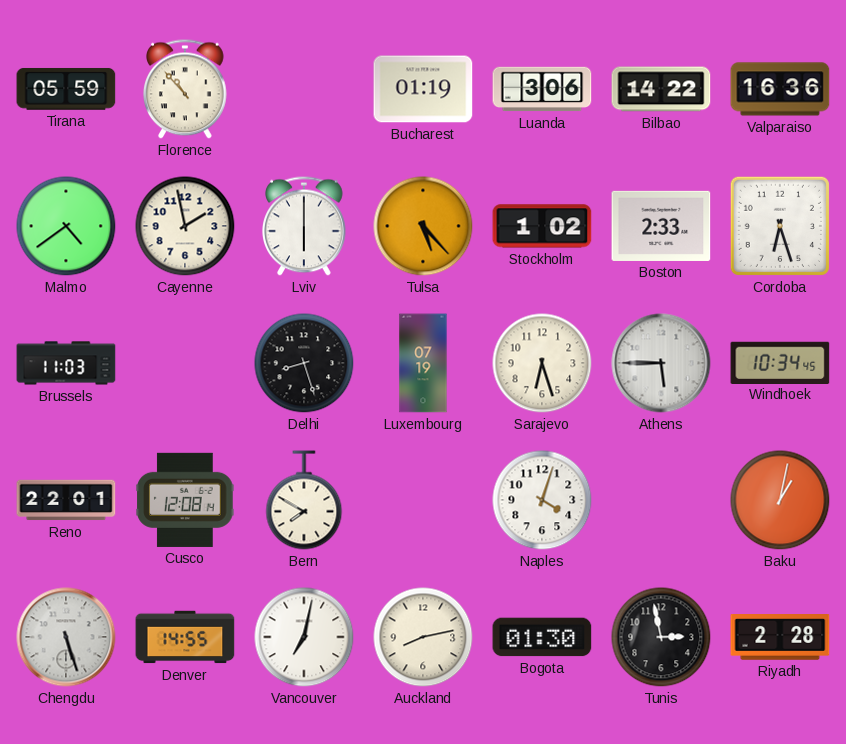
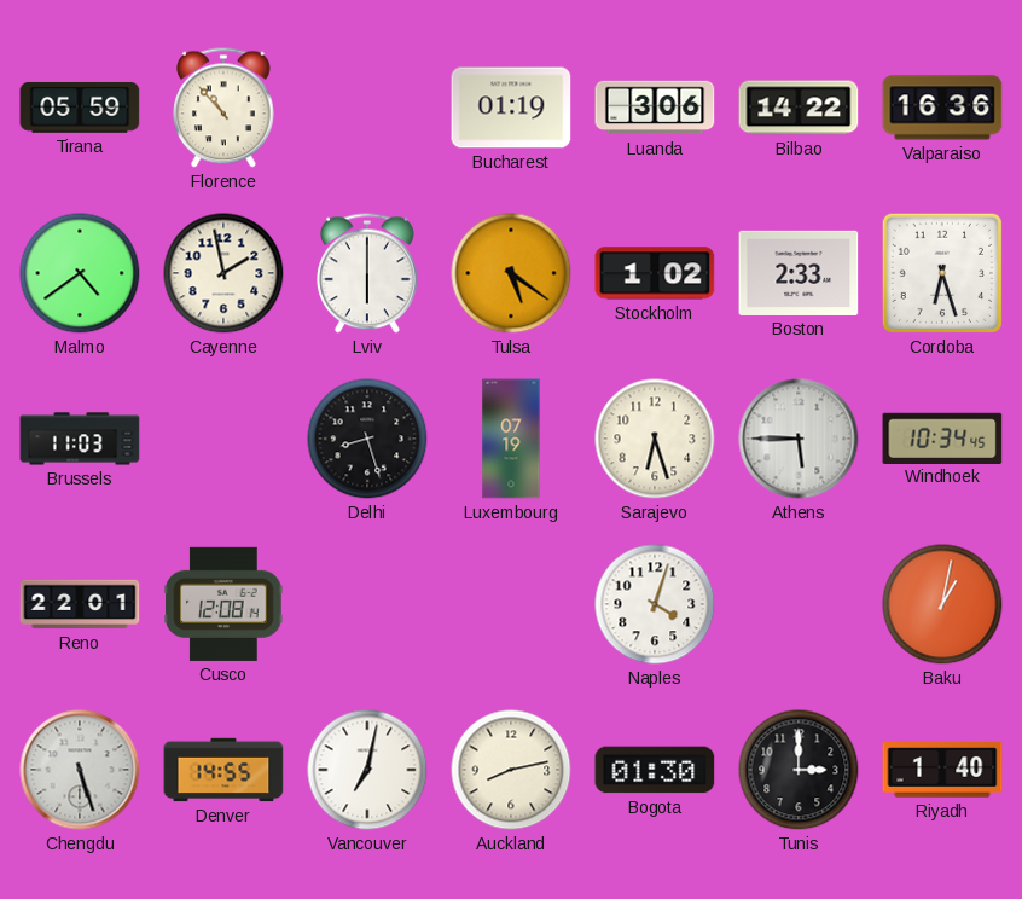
Tulsa: 5:23 -> 5:21
Bern: 7:50 -> none
Tunis: 2:58 -> 3:00
Riyadh: 2:28 -> 1:40
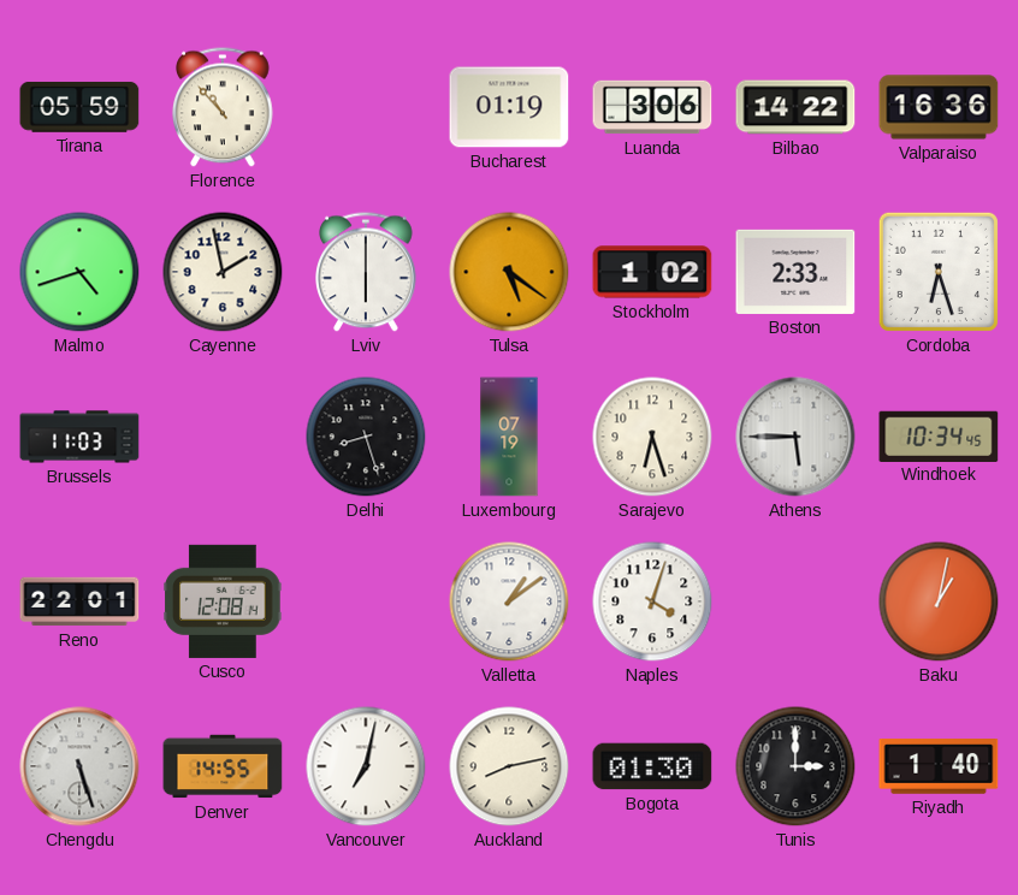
Malmo: 4:39 -> 4:42
Valletta: none -> 1:09
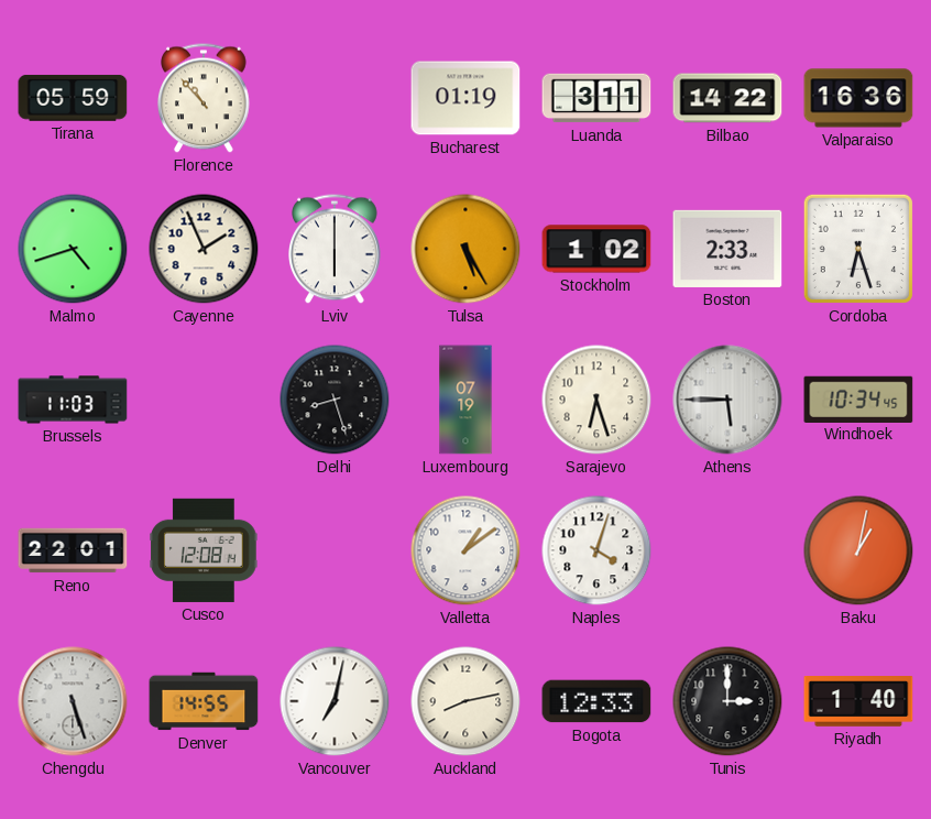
Luanda: 3:06 -> 3:11
Cayenne: 1:58 -> 1:56
Tulsa: 5:21 -> 5:25
Bogota: 01:30 -> 12:33
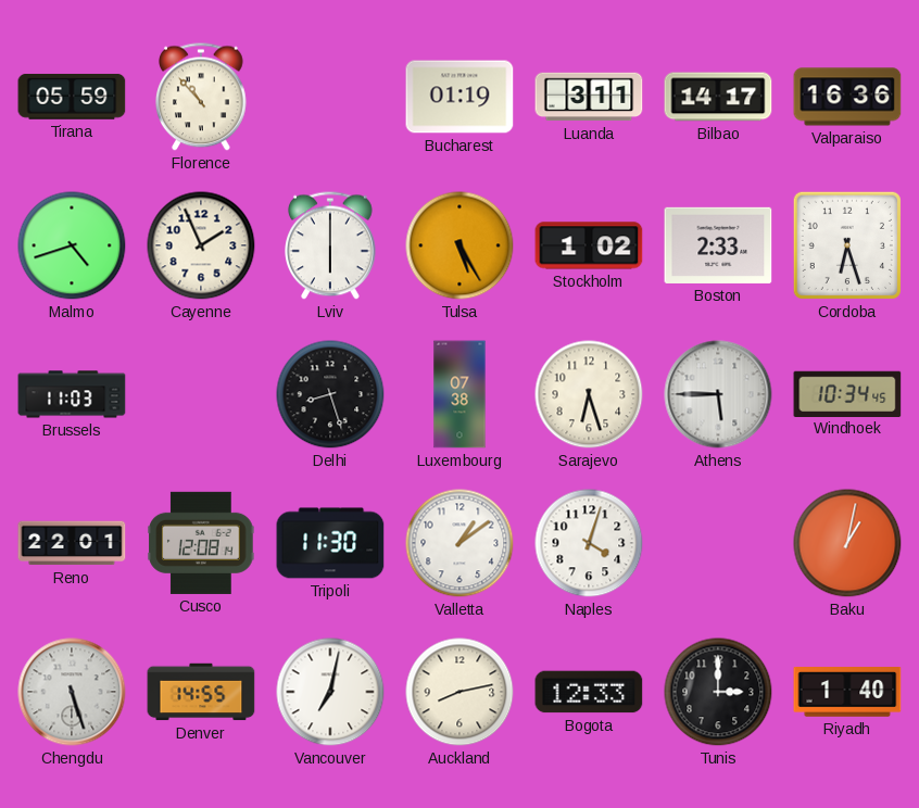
Bilbao: 14:22 -> 14:17
Luxembourg: 07:19 -> 07:38
Tripoli: none -> 11:30
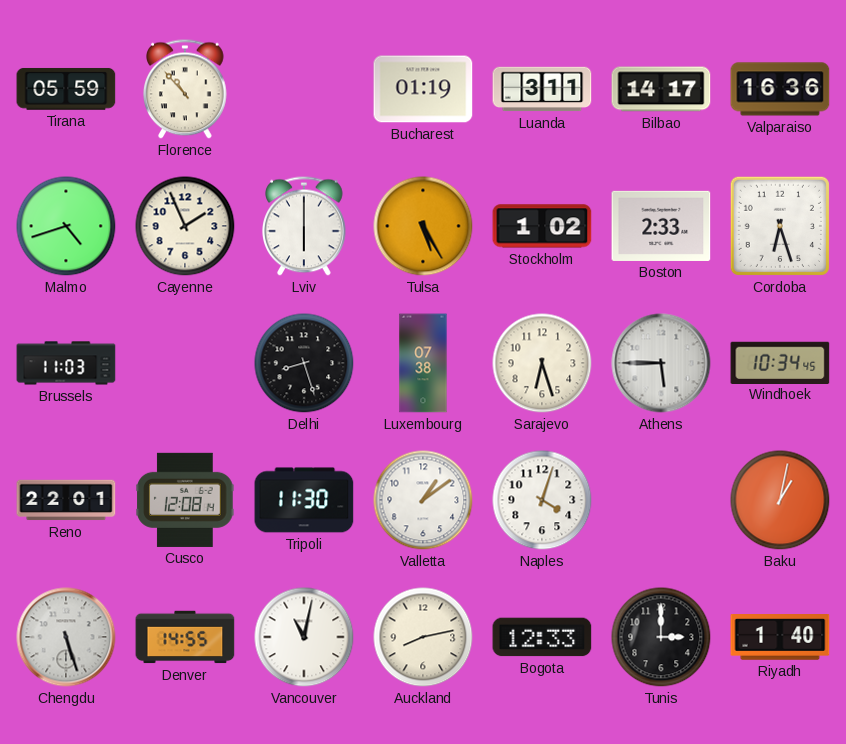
Vancouver: 7:02 -> 11:02
